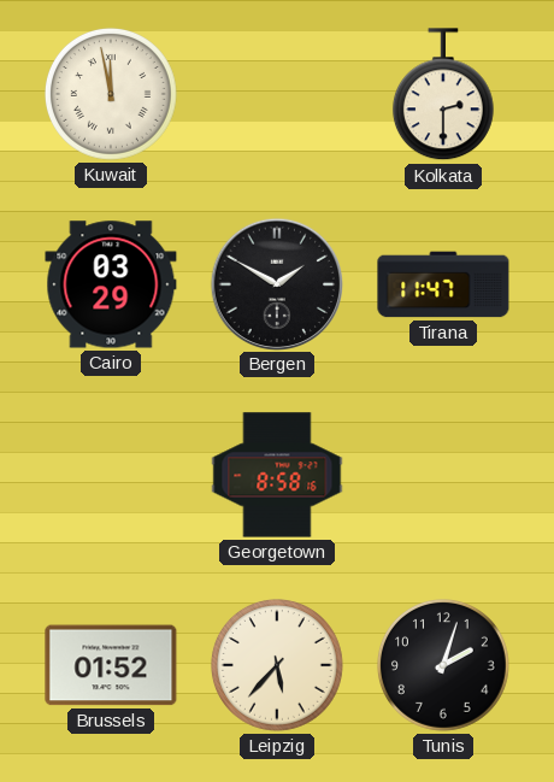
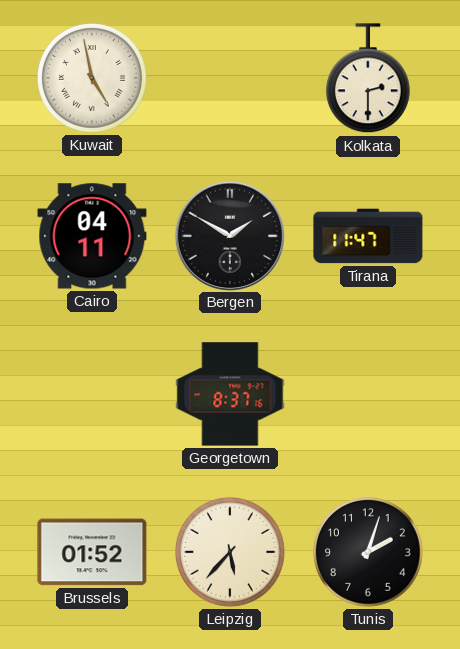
Kuwait: 11:58 -> 4:58
Cairo: 03:29 -> 04:11
Georgetown: 8:58 -> 8:37
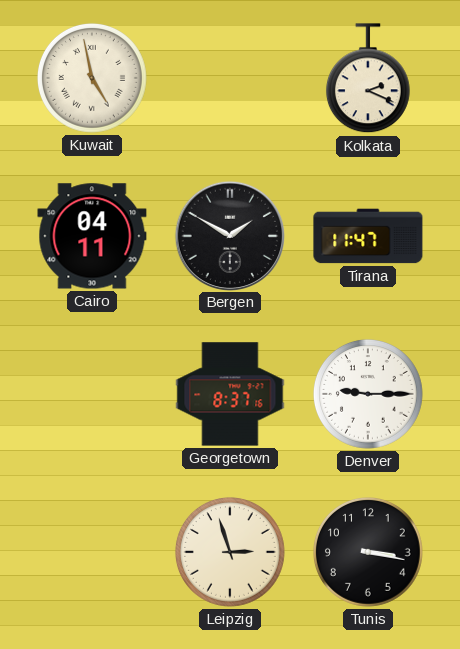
Kolkata: 2:30 -> 2:19
Denver: none -> 9:15
Brussels: 01:52 -> none
Leipzig: 5:37 -> 2:57
Tunis: 2:03 -> 3:17
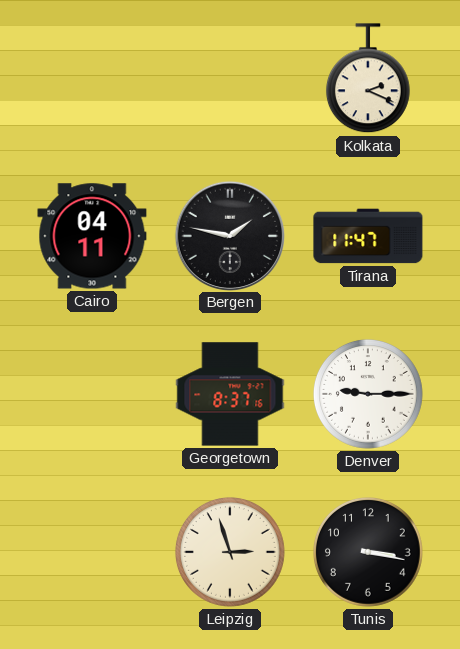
Kuwait: 4:58 -> none
Bergen: 1:50 -> 1:47
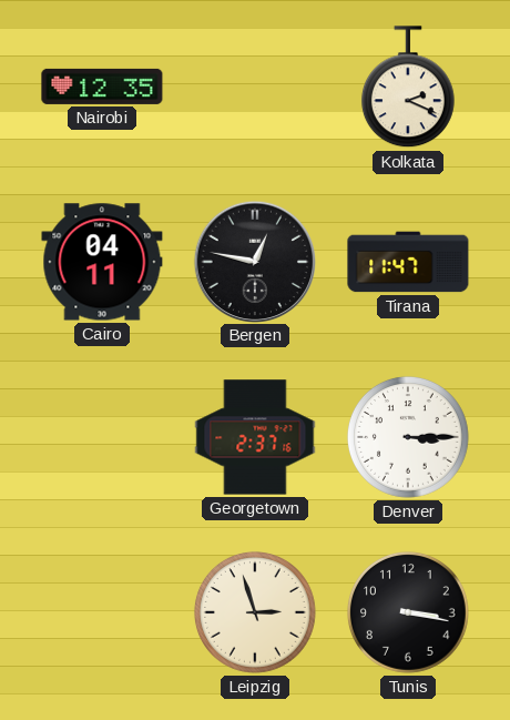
Nairobi: none -> 12:35
Bergen: 1:47 -> 12:47
Georgetown: 8:37 -> 2:37
Denver: 9:15 -> 3:15
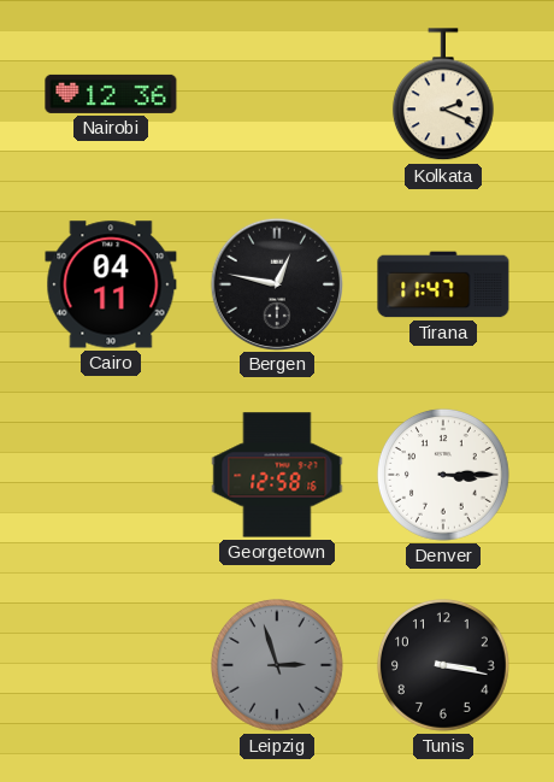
Nairobi: 12:35 -> 12:36
Georgetown: 2:37 -> 12:58
Leipzig dial: cream -> grey
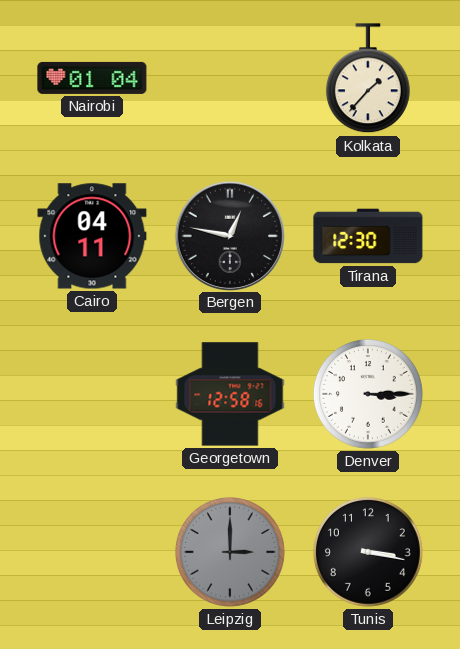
Nairobi: 12:36 -> 01:04
Kolkata: 2:19 -> 1:37
Tirana: 11:47 -> 12:30
Leipzig: 2:57 -> 3:00
